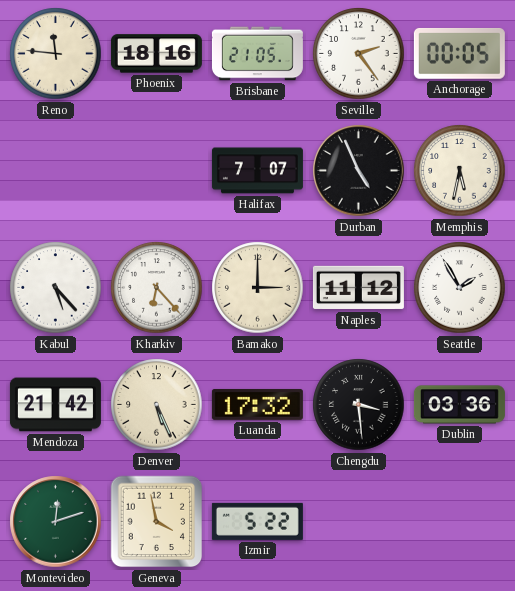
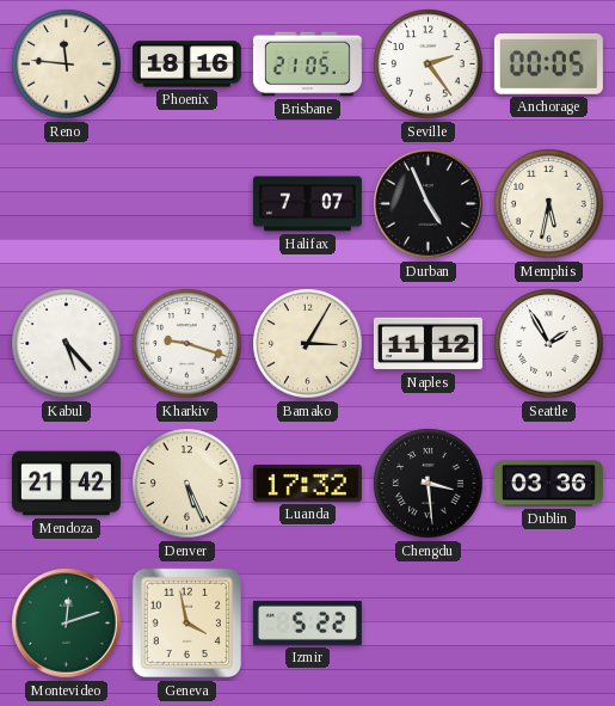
Kharkiv: 6:23 -> 9:18
Bamako: 3:00 -> 3:05
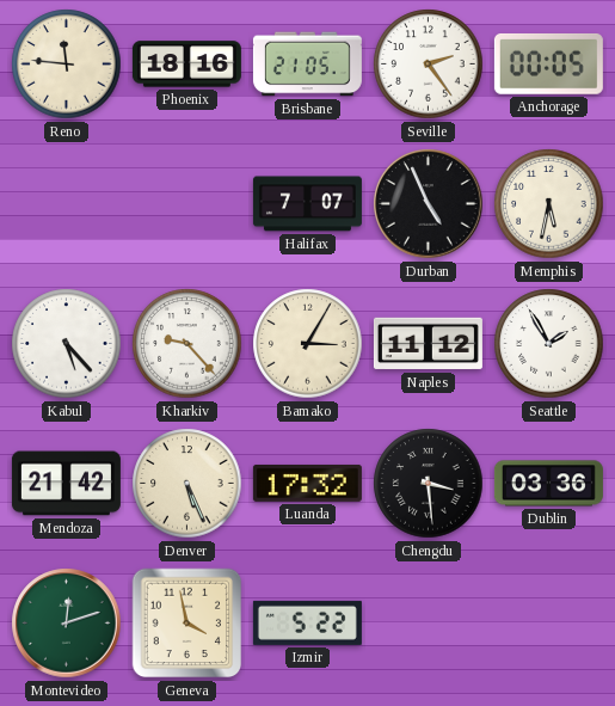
Kharkiv: 9:18 -> 9:23
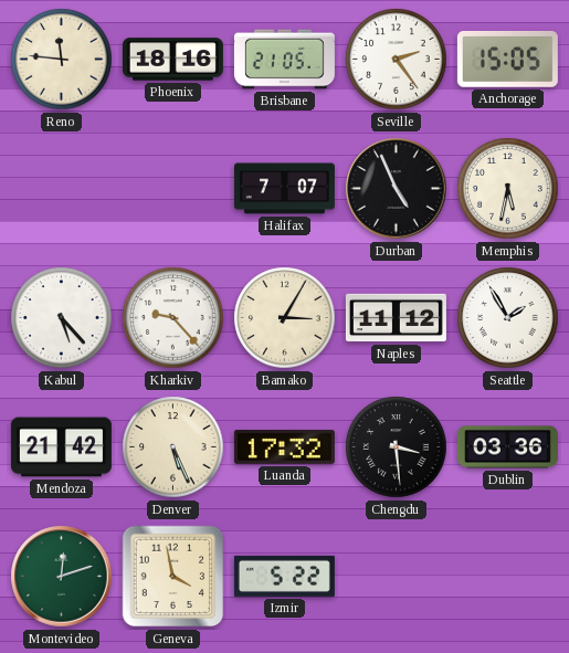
Anchorage: 00:05 -> 15:05
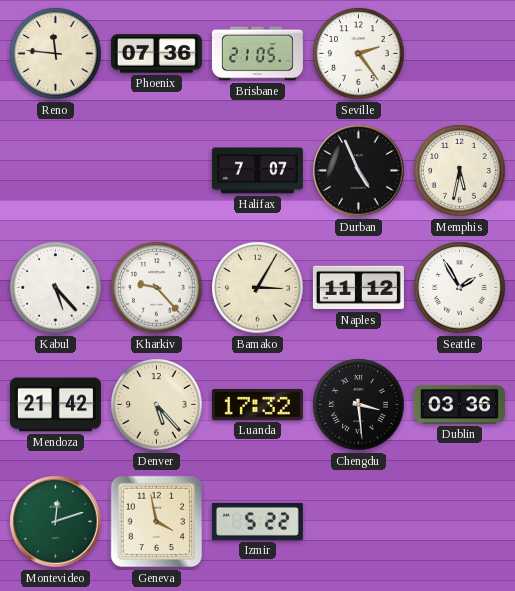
Phoenix: 18:16 -> 07:36
Anchorage: 15:05 -> none
Denver: 5:26 -> 5:23
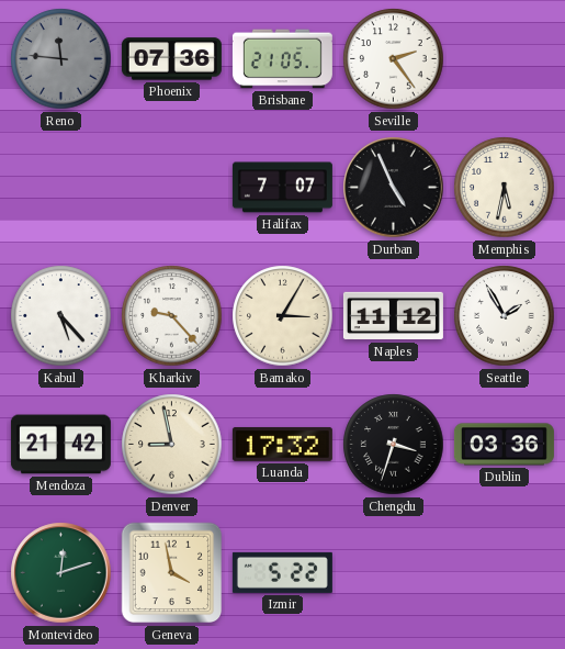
Reno dial: cream -> grey
Denver: 5:23 -> 8:58
Chengdu: 3:29 -> 3:33
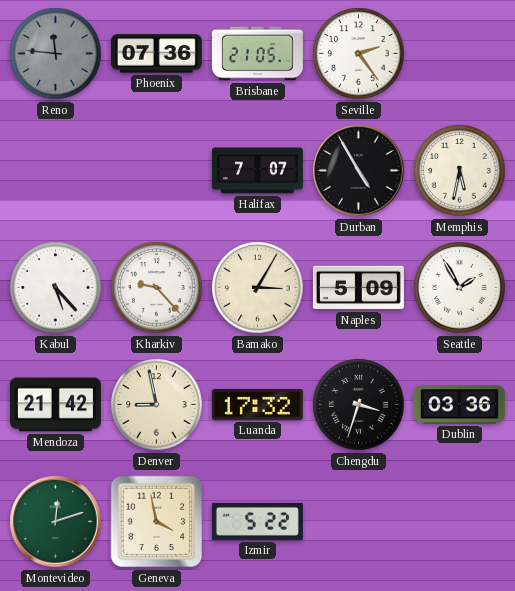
Durban: 4:56 -> 4:55
Naples: 11:12 -> 5:09
